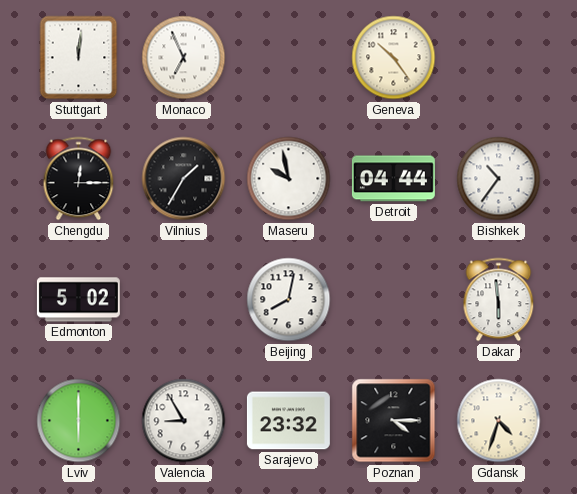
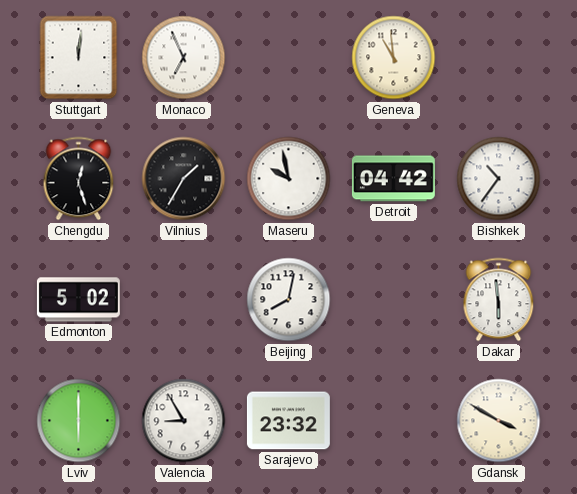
Geneva: 10:24 -> 10:59
Chengdu: 12:15 -> 12:27
Detroit: 04:44 -> 04:42
Poznan: 4:15 -> none
Gdansk: 4:33 -> 3:50
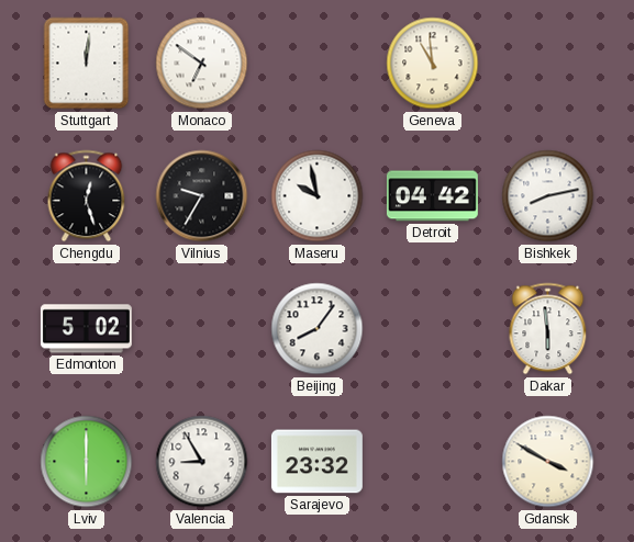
Monaco: 6:56 -> 6:51
Vilnius: 1:35 -> 9:35
Bishkek: 10:36 -> 8:13
Beijing: 8:02 -> 8:06
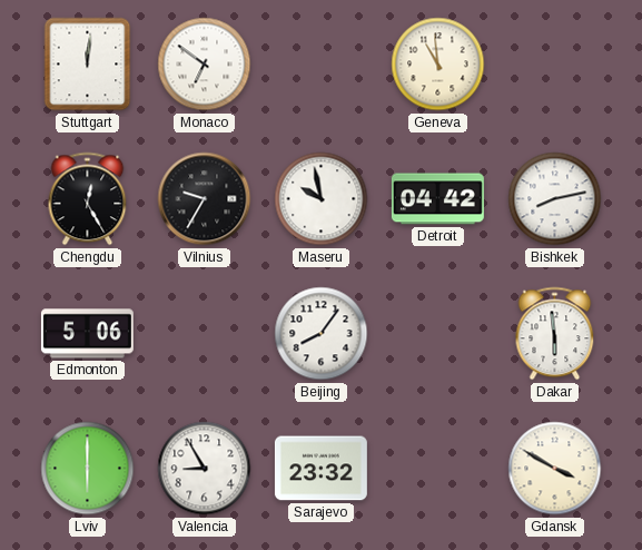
Chengdu: 12:27 -> 12:25
Edmonton: 5:02 -> 5:06
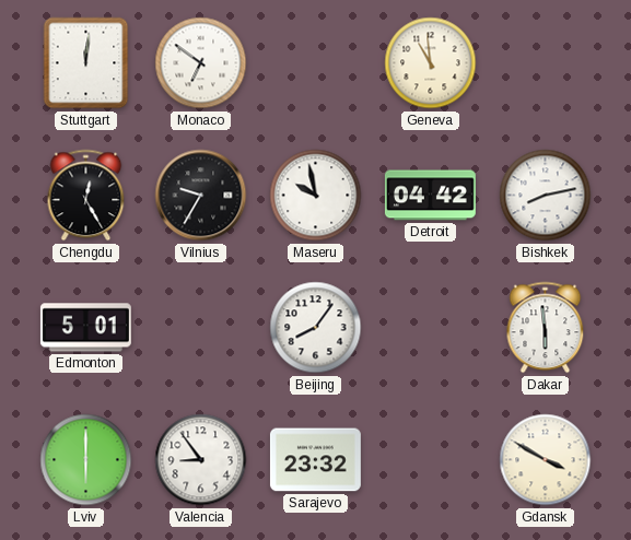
Edmonton: 5:06 -> 5:01
Valencia: 8:55 -> 8:54
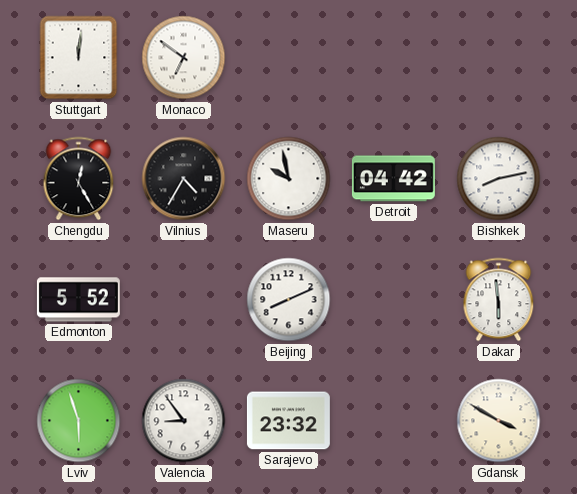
Geneva: 10:59 -> none
Vilnius: 9:35 -> 4:35
Edmonton: 5:01 -> 5:52
Beijing: 8:06 -> 8:11
Lviv: 6:00 -> 5:57
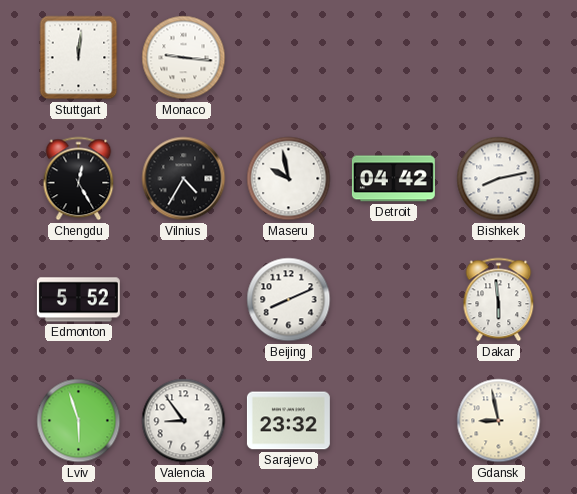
Monaco: 6:51 -> 9:16
Gdansk: 3:50 -> 8:58
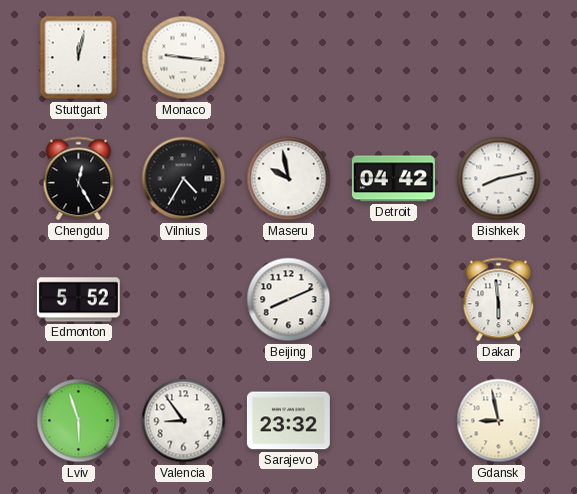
Stuttgart: 12:01 -> 12:02
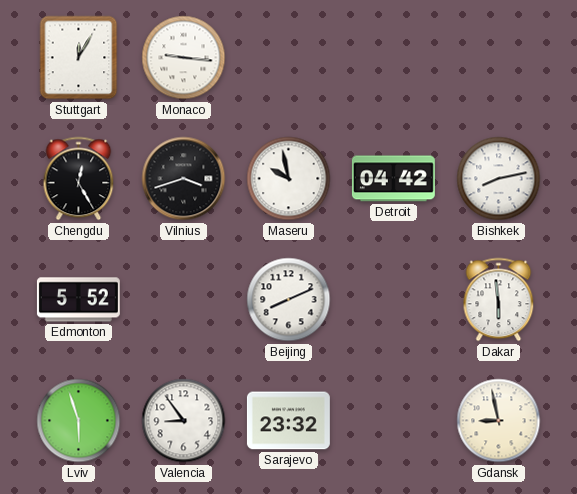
Stuttgart: 12:02 -> 12:05
Vilnius: 4:35 -> 3:42
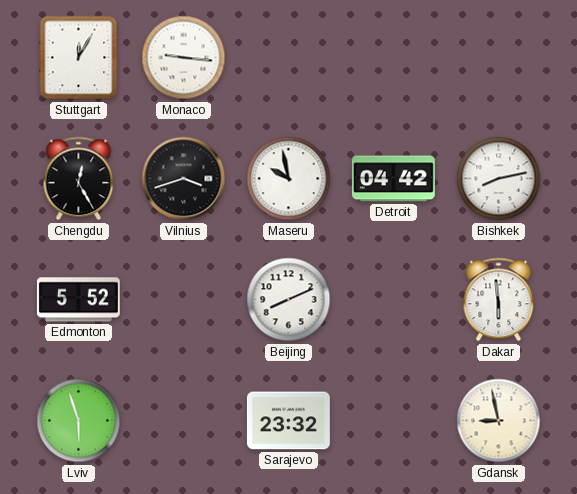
Valencia: 8:54 -> none
